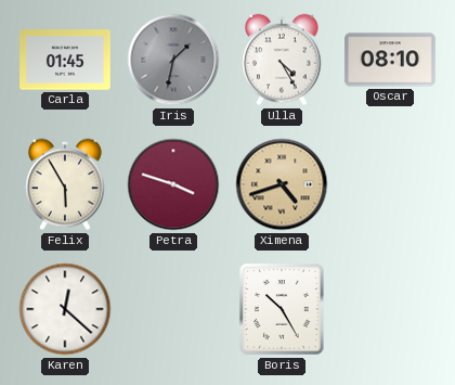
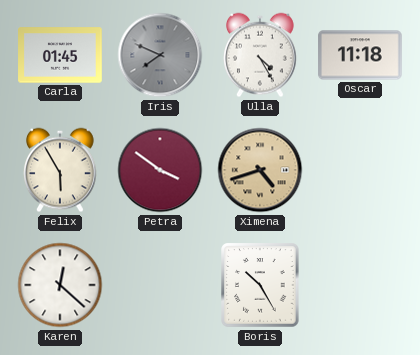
Iris: 1:32 -> 7:49
Oscar: 08:10 -> 11:18
Petra: 3:48 -> 3:51
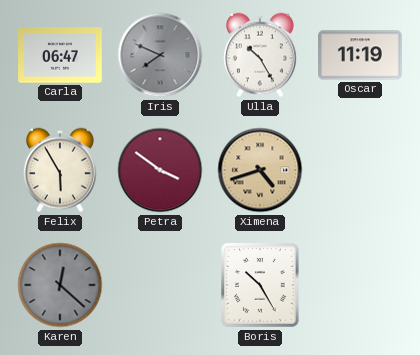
Carla: 01:45 -> 06:47
Ulla: 4:25 -> 10:25
Oscar: 11:18 -> 11:19
Karen dial: white -> grey
